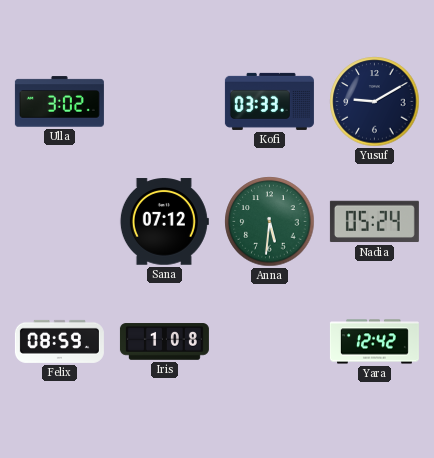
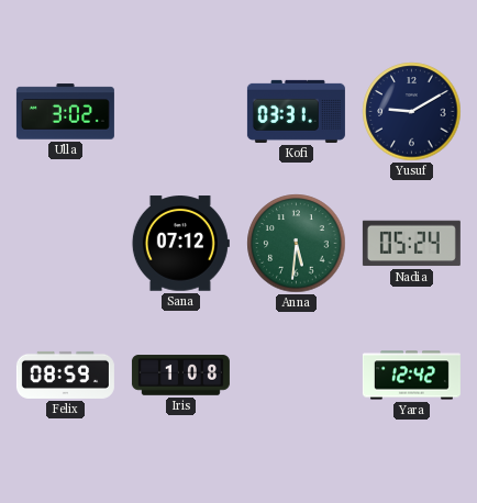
Kofi: 03:33 -> 03:31
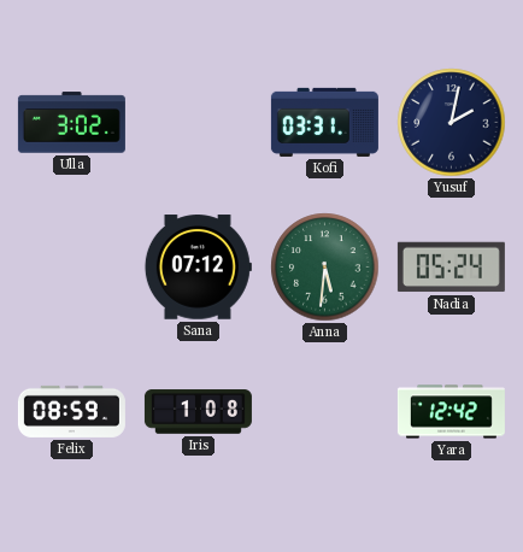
Yusuf: 9:10 -> 2:02
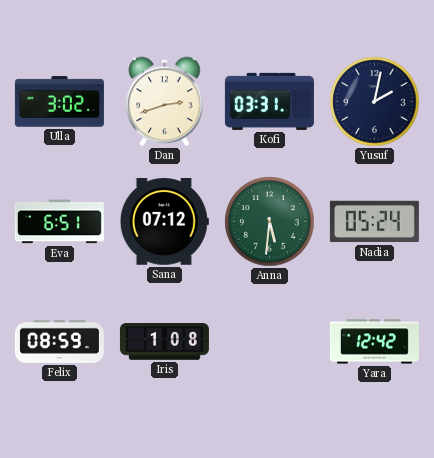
Dan: none -> 2:42
Eva: none -> 6:51
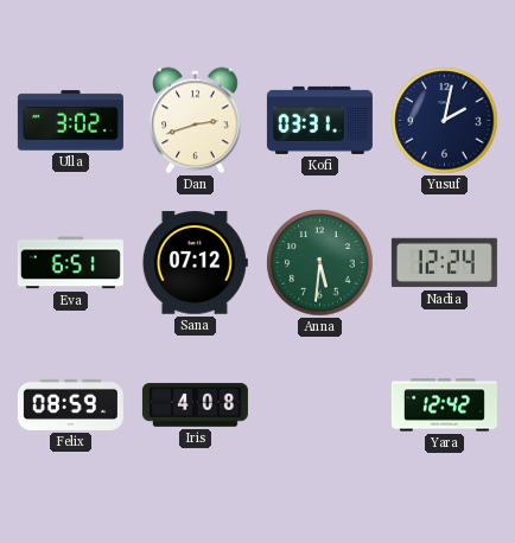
Nadia: 05:24 -> 12:24
Iris: 1:08 -> 4:08
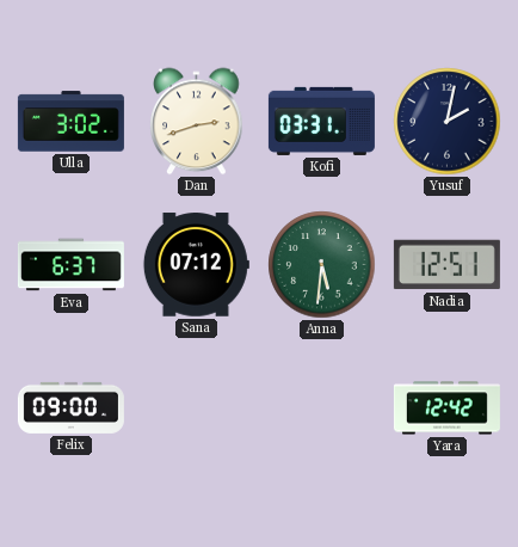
Eva: 6:51 -> 6:37
Nadia: 12:24 -> 12:51
Felix: 08:59 -> 09:00
Iris: 4:08 -> none
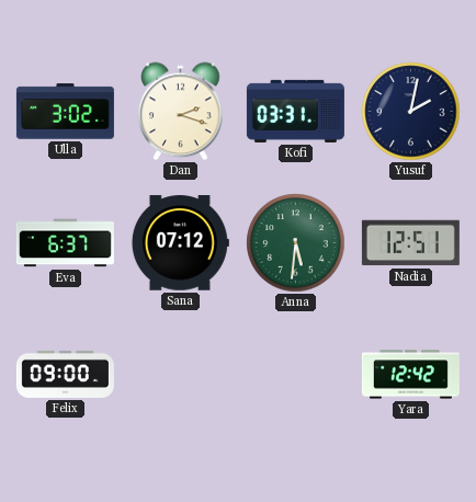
Dan: 2:42 -> 2:18
